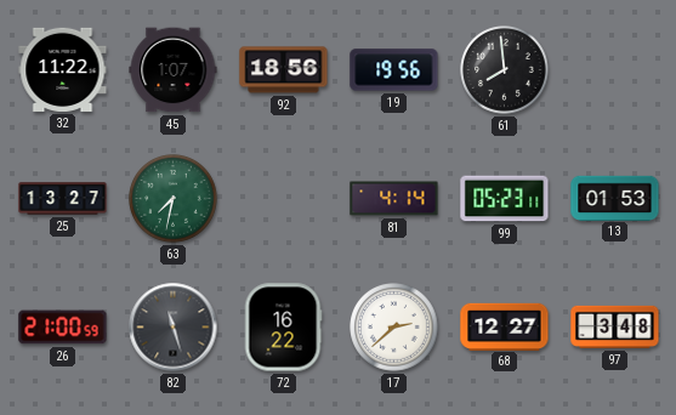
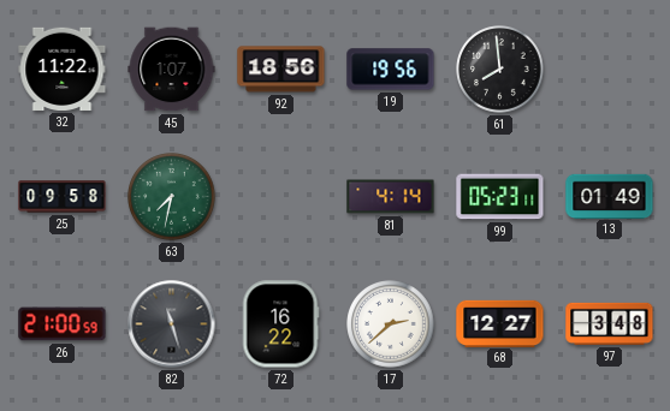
25: 13:27 -> 09:58
13: 01:53 -> 01:49
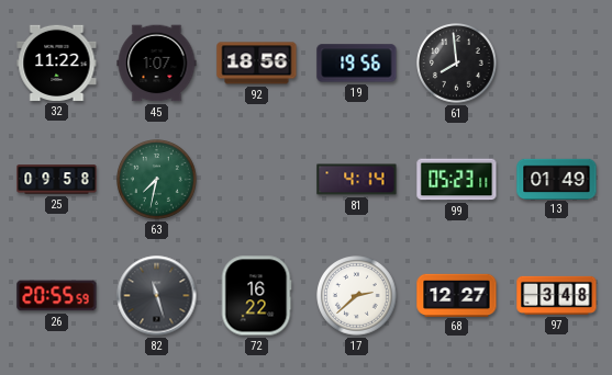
26: 21:00 -> 20:55
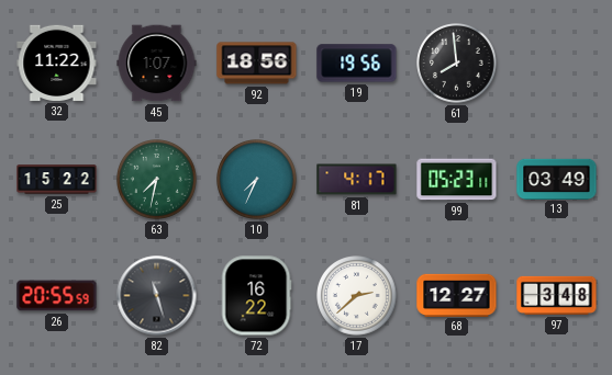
25: 09:58 -> 15:22
10: none -> 7:34
81: 4:14 -> 4:17
13: 01:49 -> 03:49
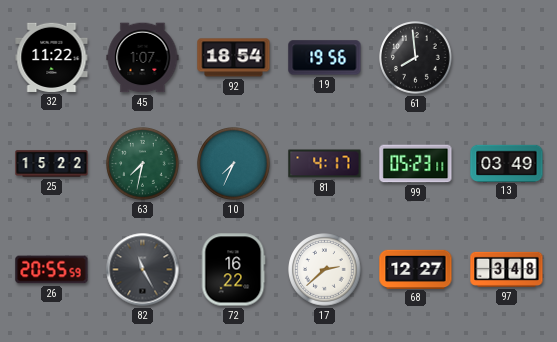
92: 18:56 -> 18:54
82: 11:27 -> 11:25
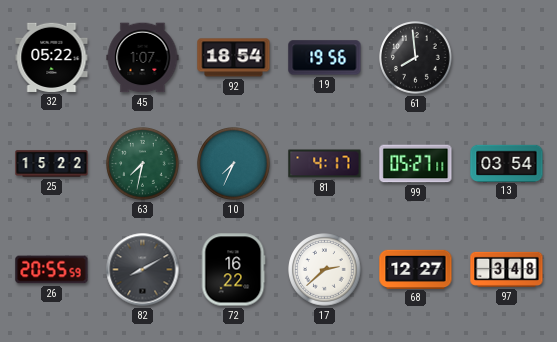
32: 11:22 -> 05:22
99: 05:23 -> 05:27
13: 03:49 -> 03:54
82: 11:25 -> 8:10
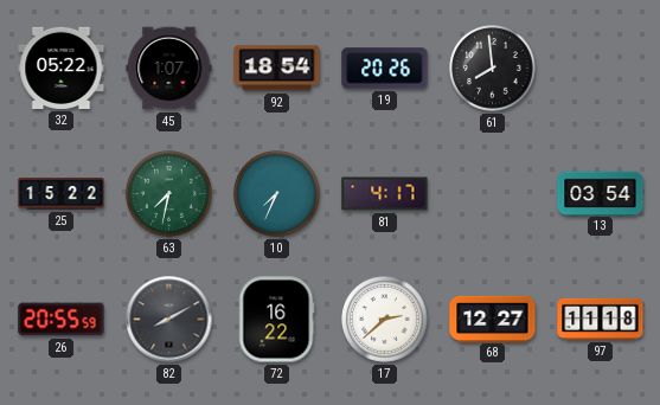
19: 19:56 -> 20:26
99: 05:27 -> none
97: 3:48 -> 11:18
